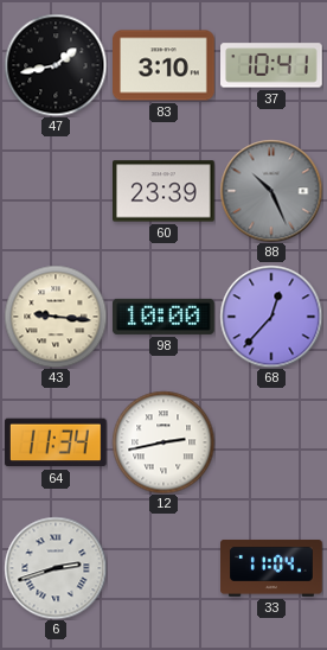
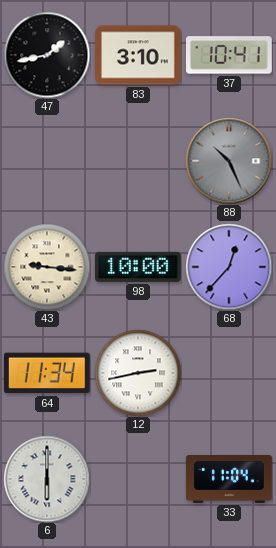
60: 23:39 -> none
6: 2:42 -> 6:00
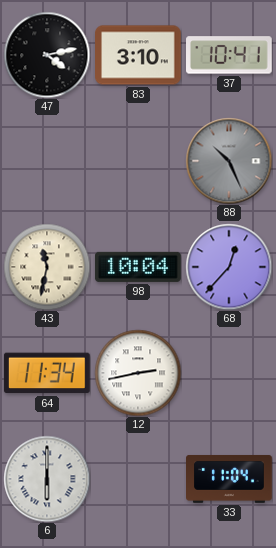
47: 1:43 -> 4:13
43: 9:16 -> 11:32
98: 10:00 -> 10:04
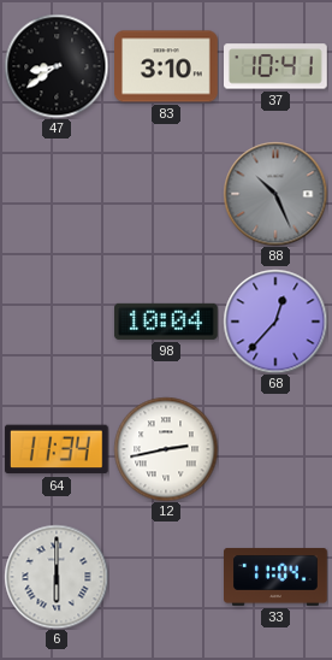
47: 4:13 -> 8:39
43: 11:32 -> none
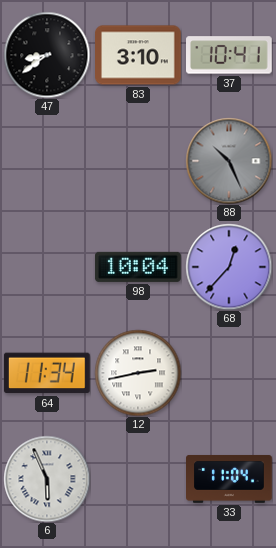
6: 6:00 -> 5:56
